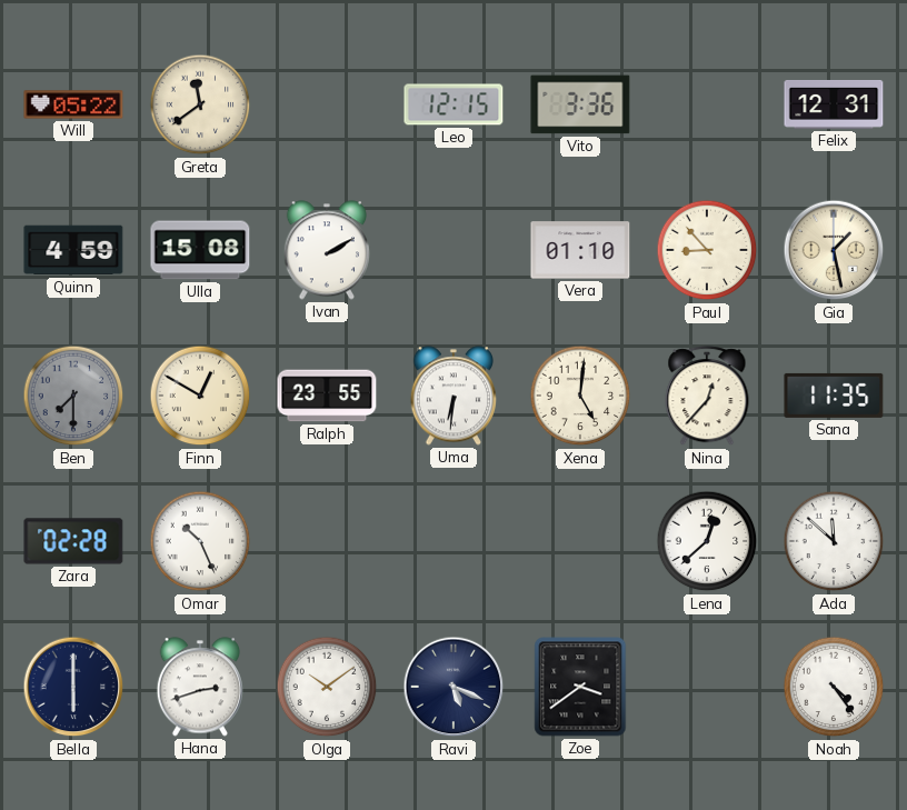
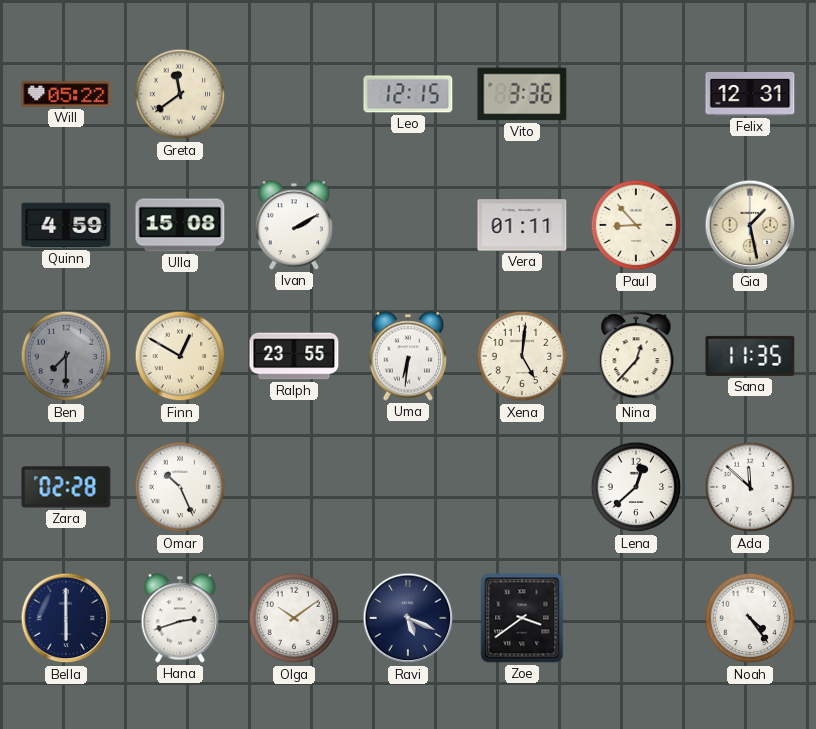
Vera: 01:10 -> 01:11
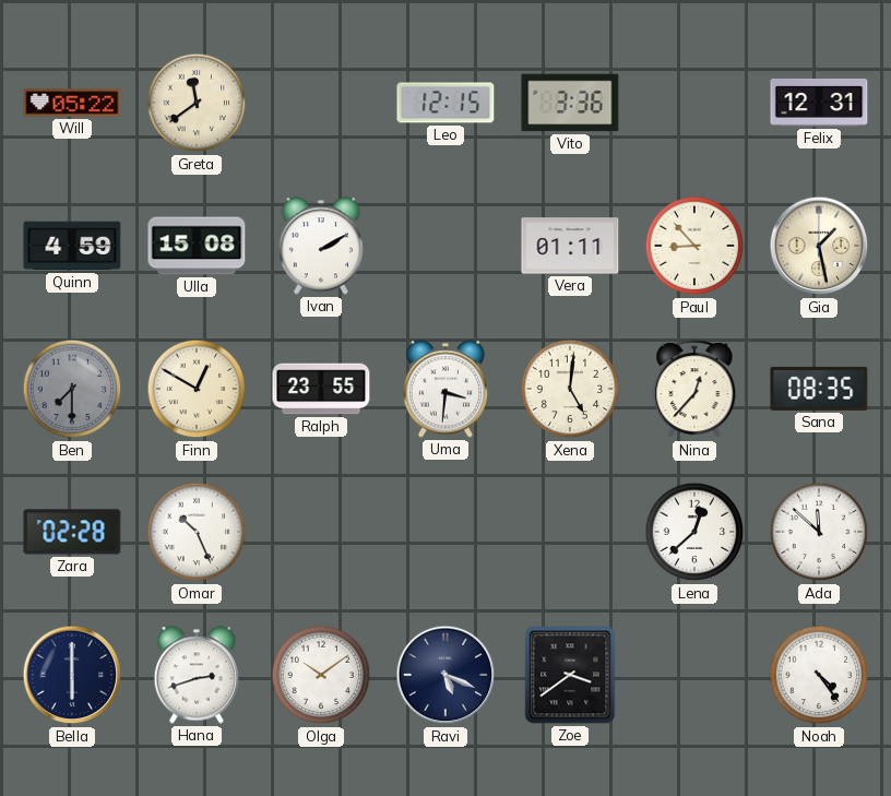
Uma: 6:31 -> 3:31
Sana: 11:35 -> 08:35
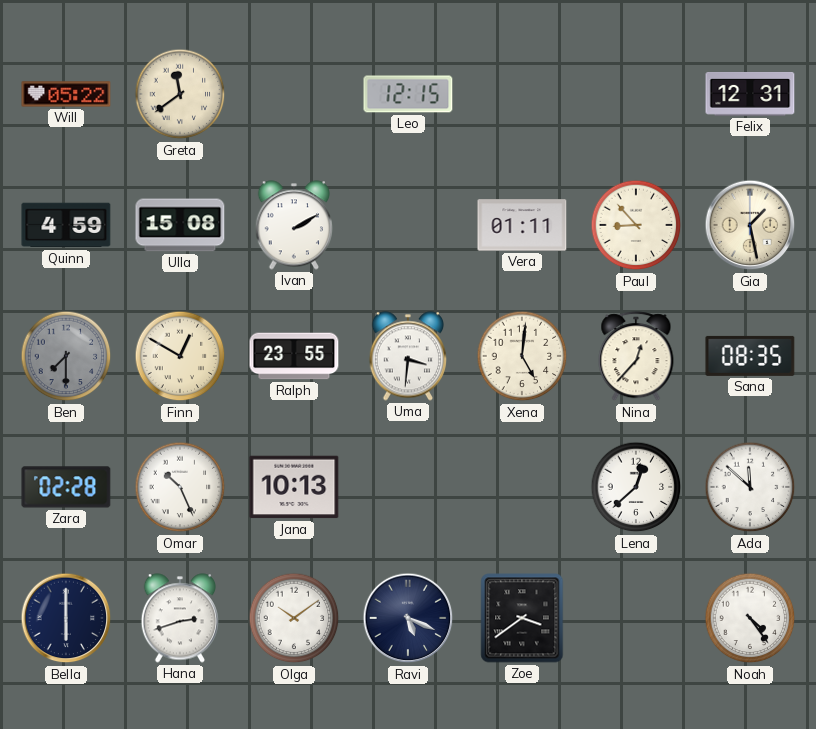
Vito: 3:36 -> none
Jana: none -> 10:13
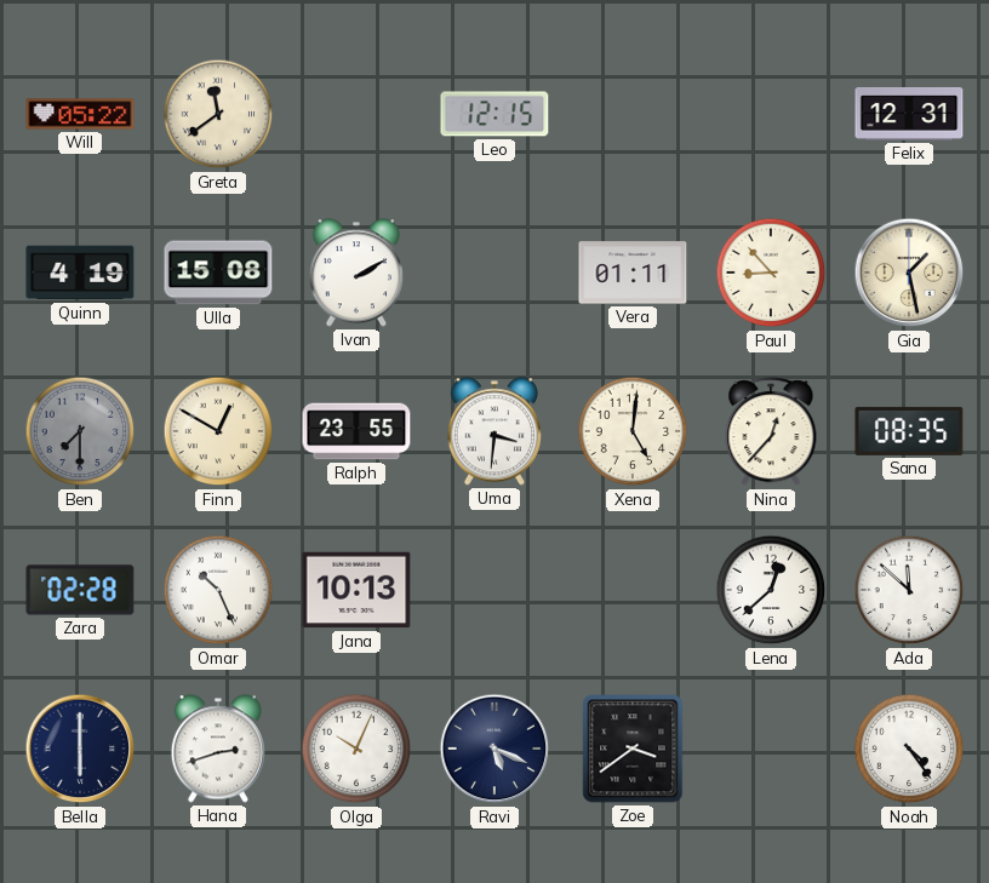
Quinn: 4:59 -> 4:19
Olga: 10:09 -> 10:04
